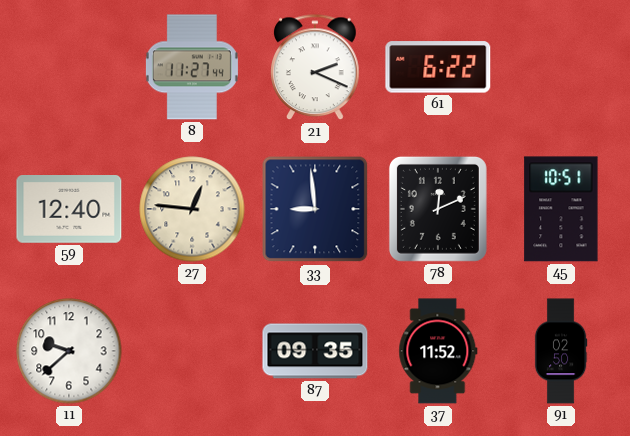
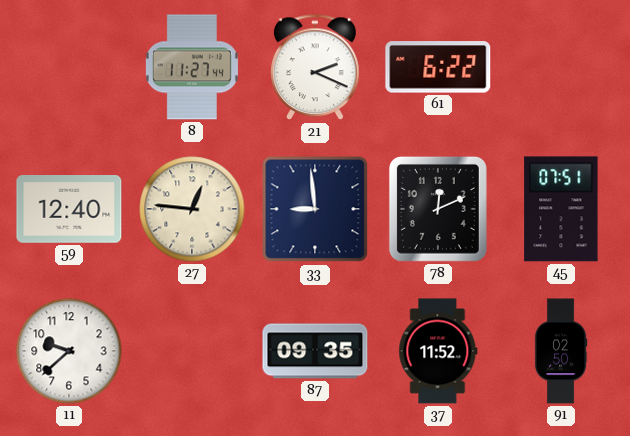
45: 10:51 -> 07:51
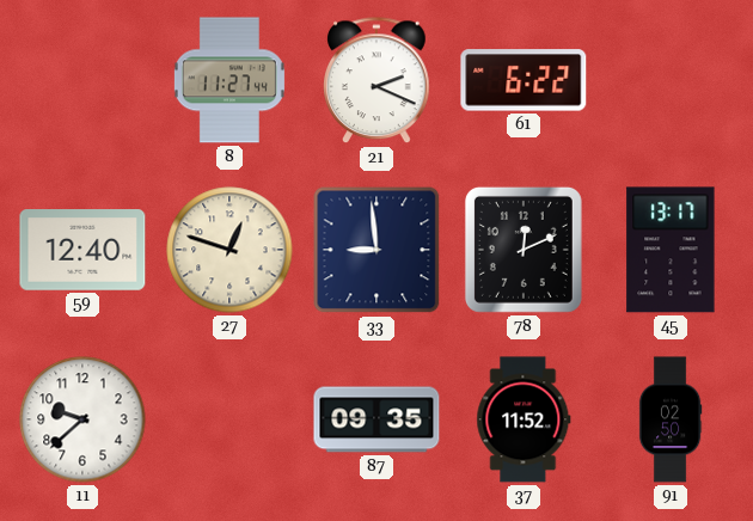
27: 12:46 -> 12:48
45: 07:51 -> 13:17
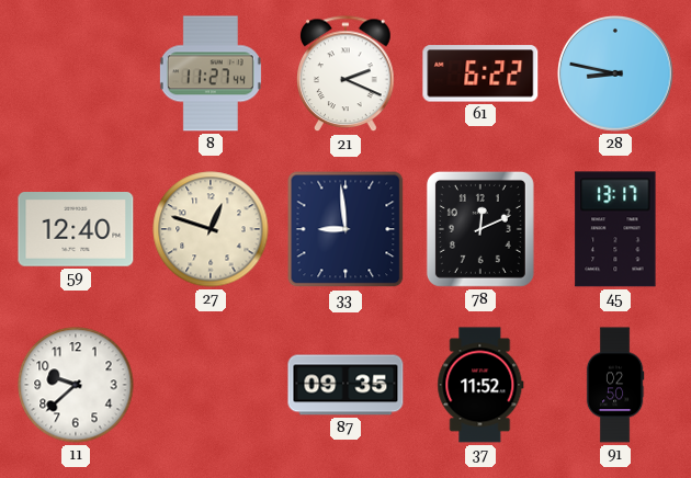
28: none -> 8:47
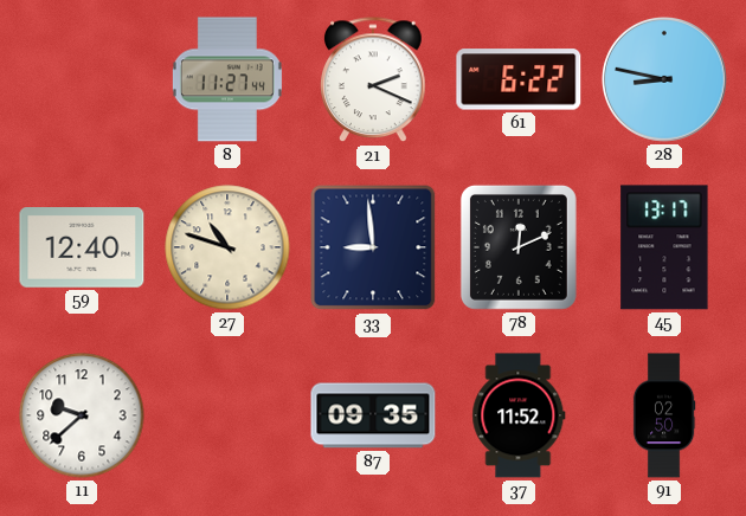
27: 12:48 -> 10:48
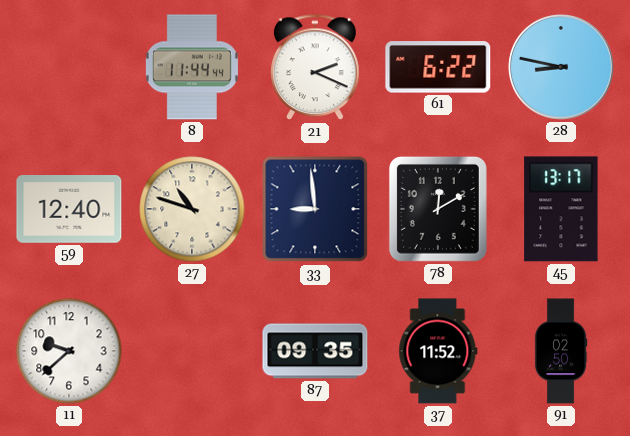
8: 11:27 -> 11:44
78: 12:11 -> 12:10
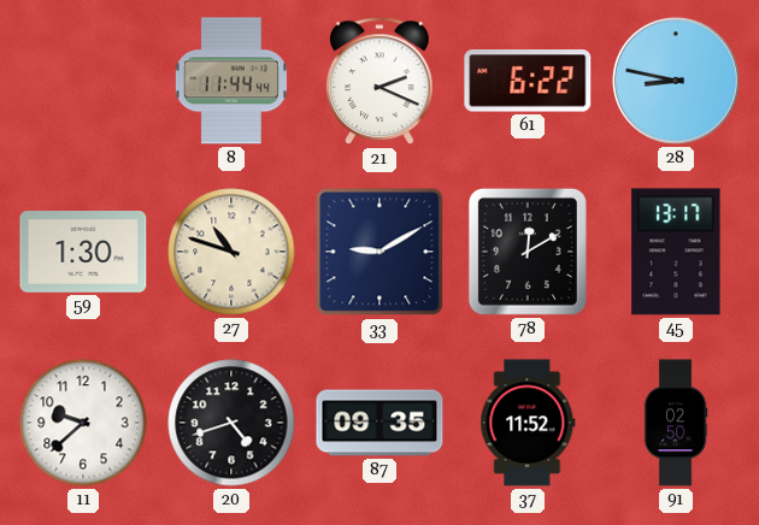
59: 12:40 -> 1:30
33: 8:59 -> 9:10
20: none -> 4:42
